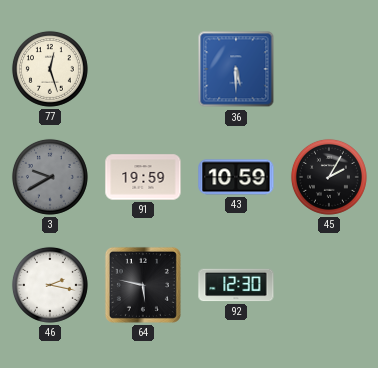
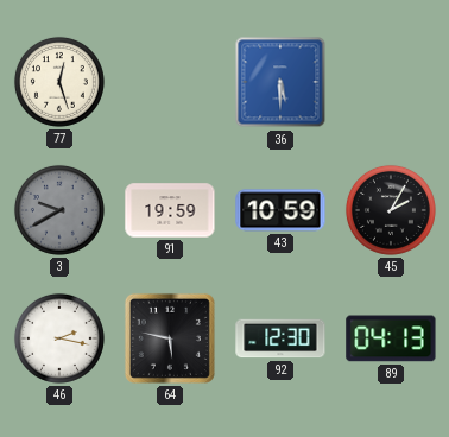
89: none -> 04:13
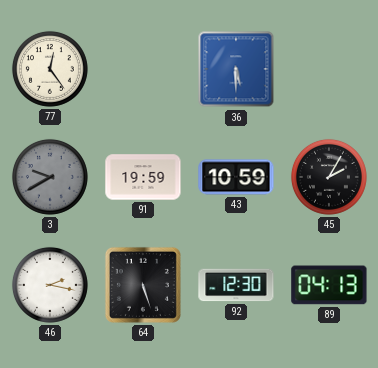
77: 12:27 -> 12:24
64: 5:47 -> 5:27
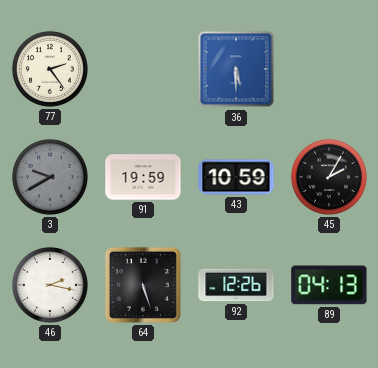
77: 12:24 -> 2:24
92: 12:30 -> 12:26
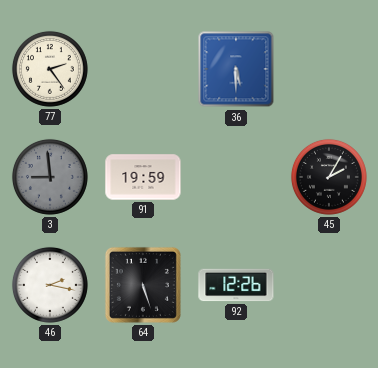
3: 9:40 -> 8:59
43: 10:59 -> none
89: 04:13 -> none
